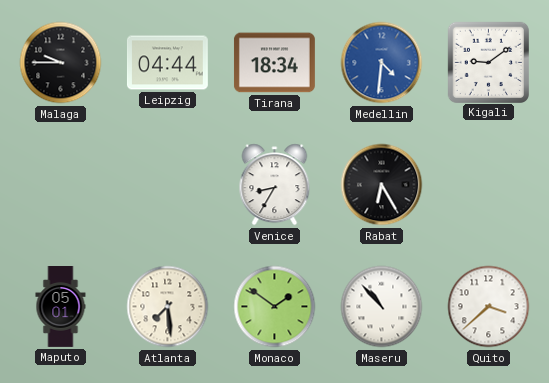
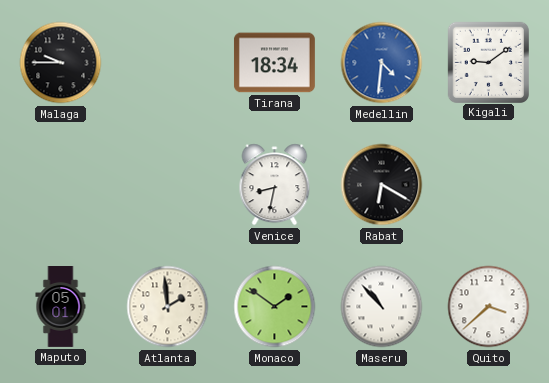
Leipzig: 04:44 -> none
Venice: 8:35 -> 8:32
Rabat: 6:25 -> 6:20
Atlanta: 7:29 -> 1:59
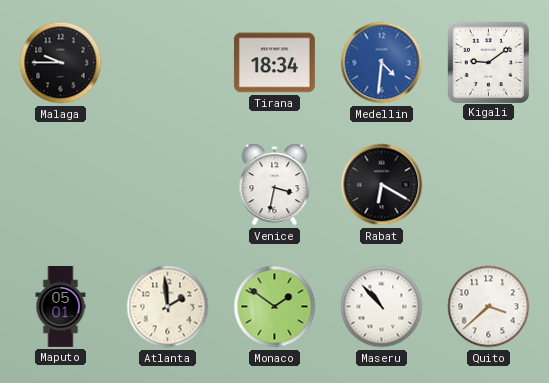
Venice: 8:32 -> 3:32
